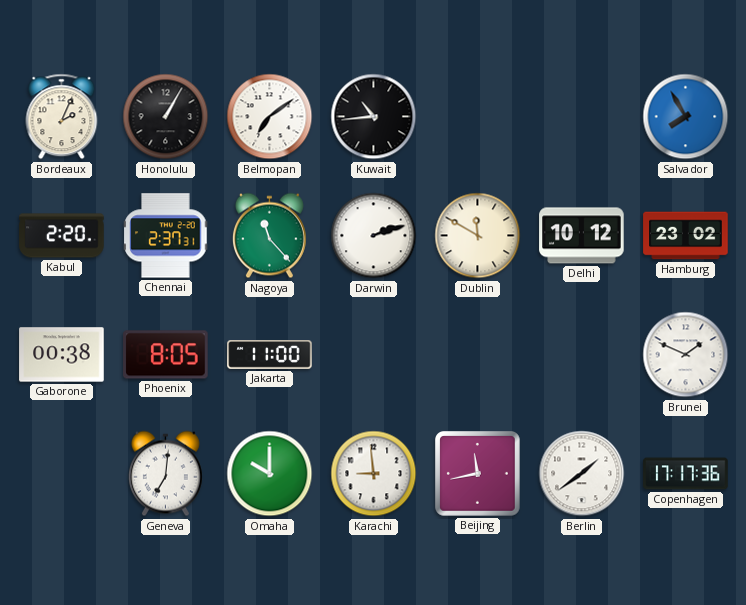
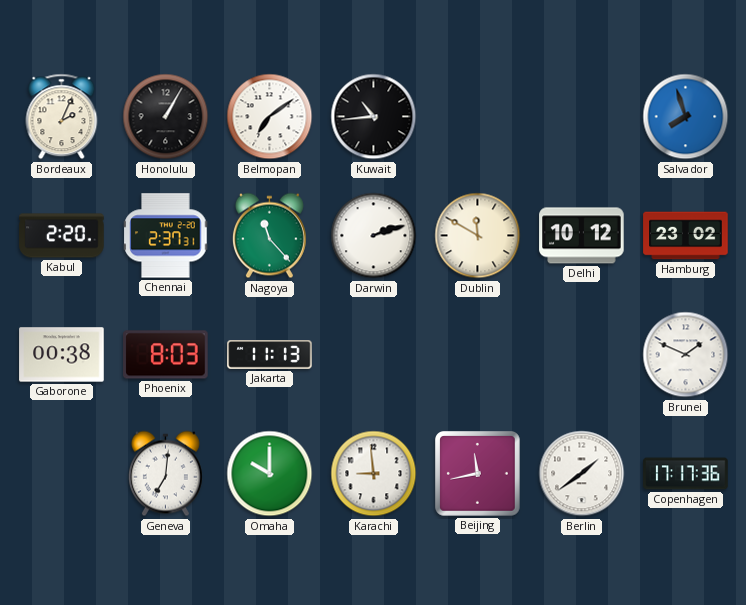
Salvador: 7:55 -> 7:57
Phoenix: 8:05 -> 8:03
Jakarta: 11:00 -> 11:13
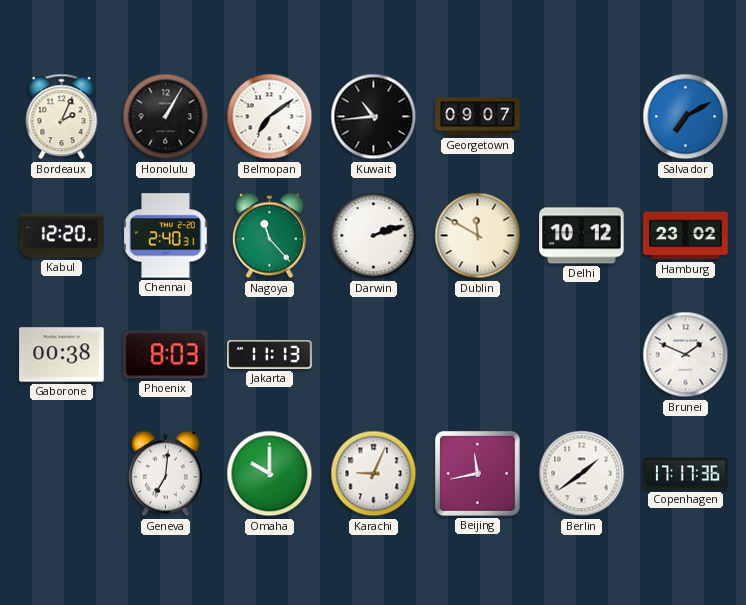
Georgetown: none -> 09:07
Salvador: 7:57 -> 7:10
Kabul: 2:20 -> 12:20
Chennai: 2:37 -> 2:40
Karachi: 8:59 -> 9:04
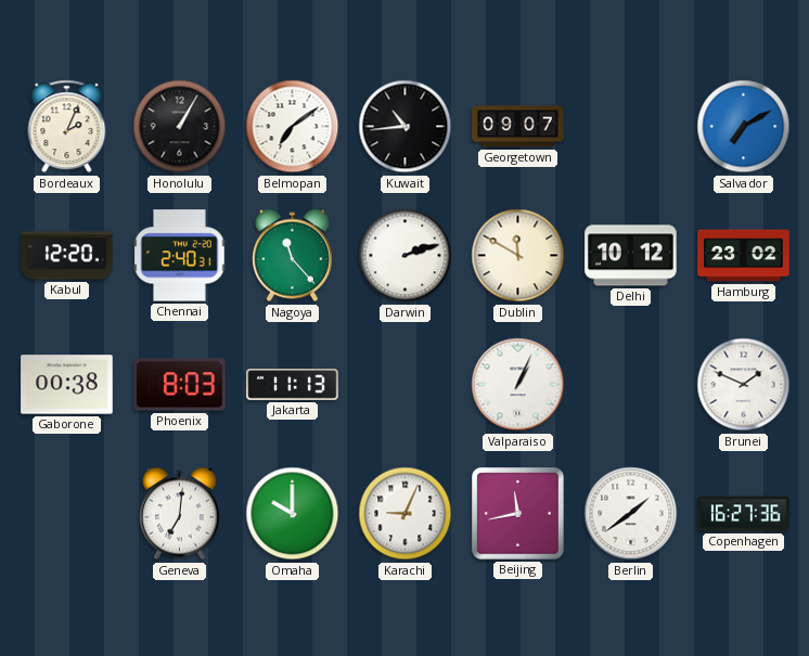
Valparaiso: none -> 1:04
Copenhagen: 17:17 -> 16:27
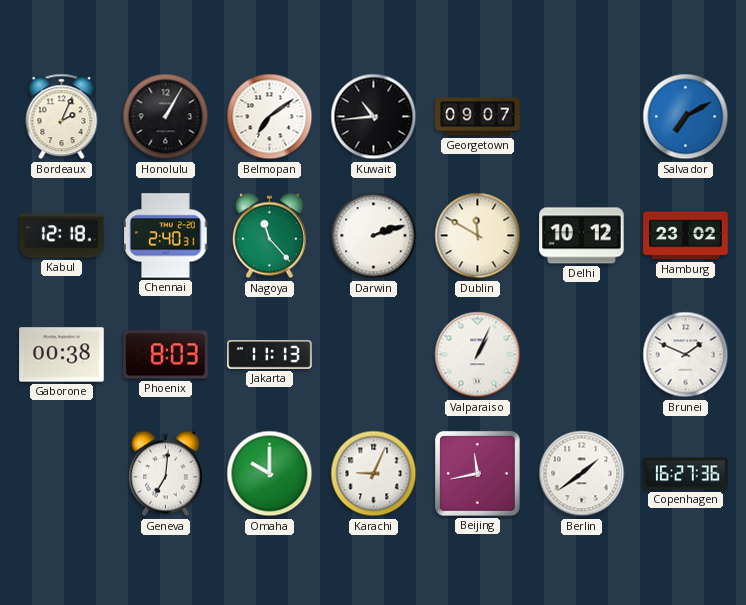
Kabul: 12:20 -> 12:18
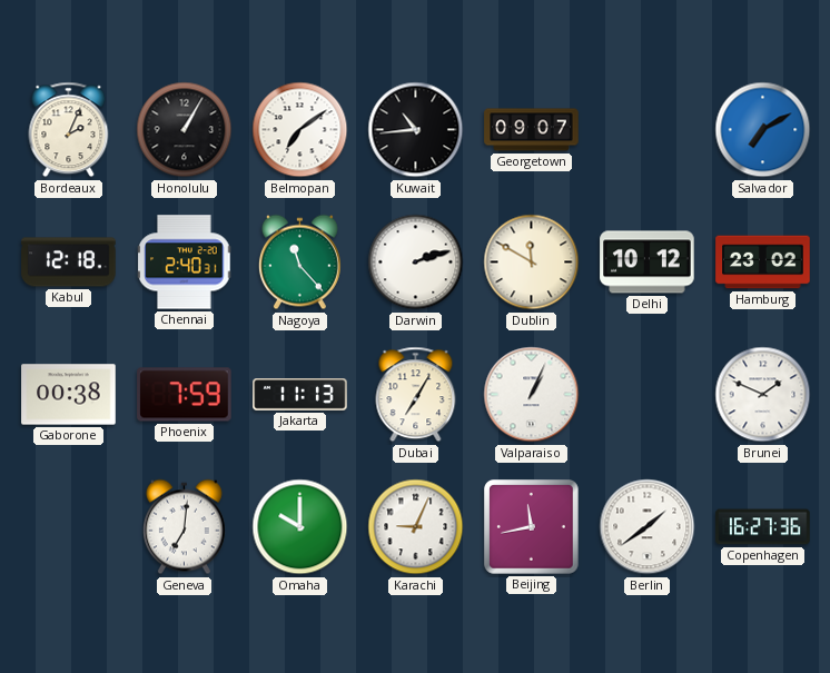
Phoenix: 8:03 -> 7:59
Dubai: none -> 7:05
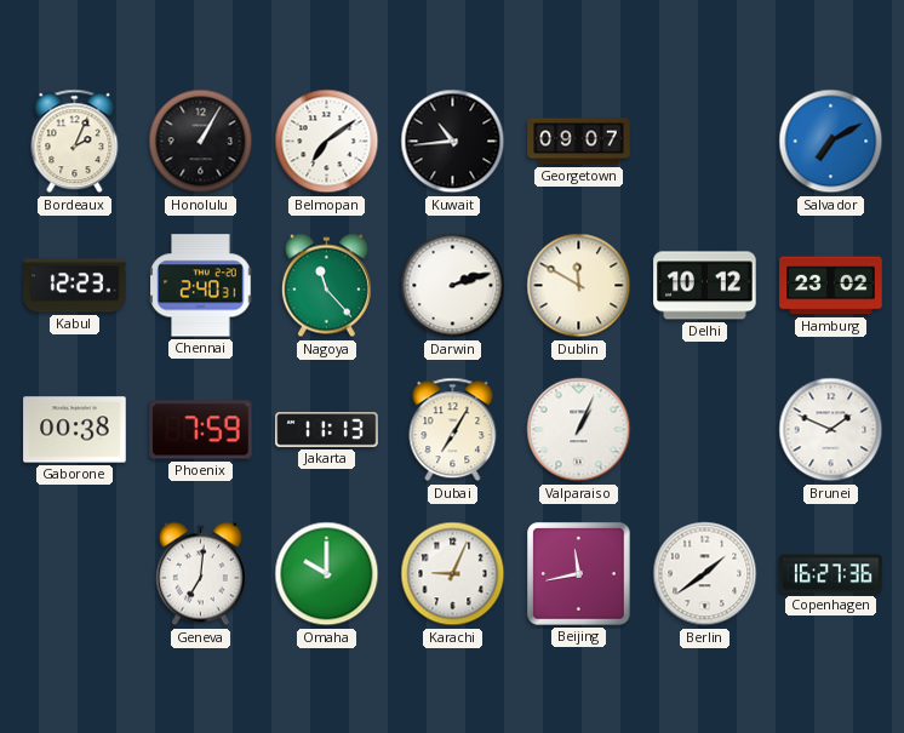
Kabul: 12:18 -> 12:23
